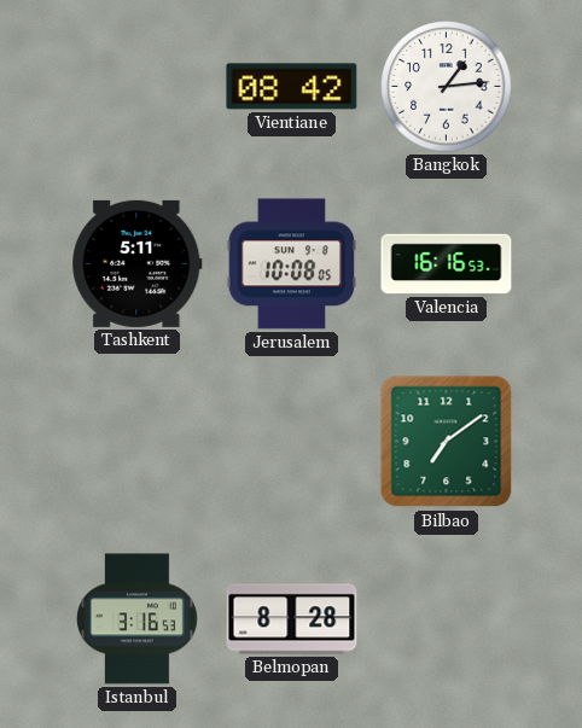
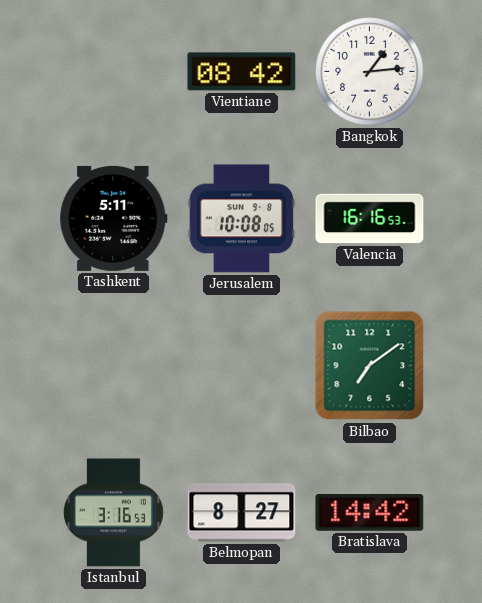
Belmopan: 8:28 -> 8:27
Bratislava: none -> 14:42
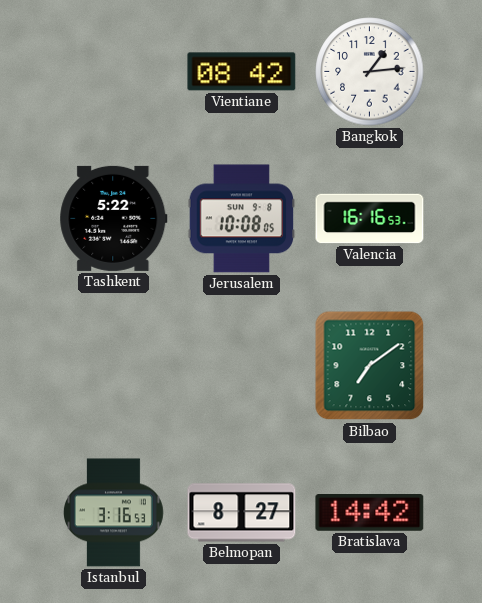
Tashkent: 5:11 -> 5:22
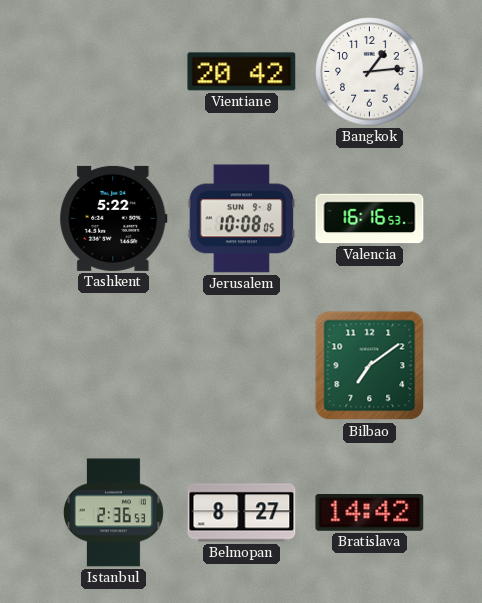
Vientiane: 08:42 -> 20:42
Istanbul: 3:16 -> 2:36
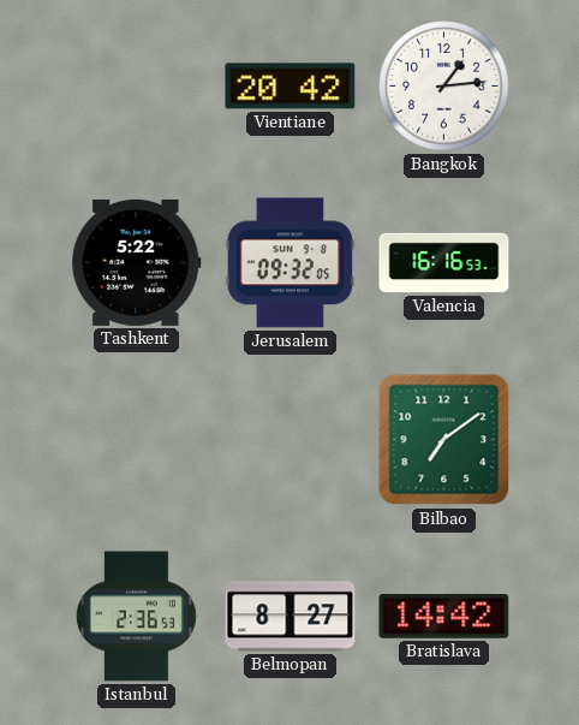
Jerusalem: 10:08 -> 09:32
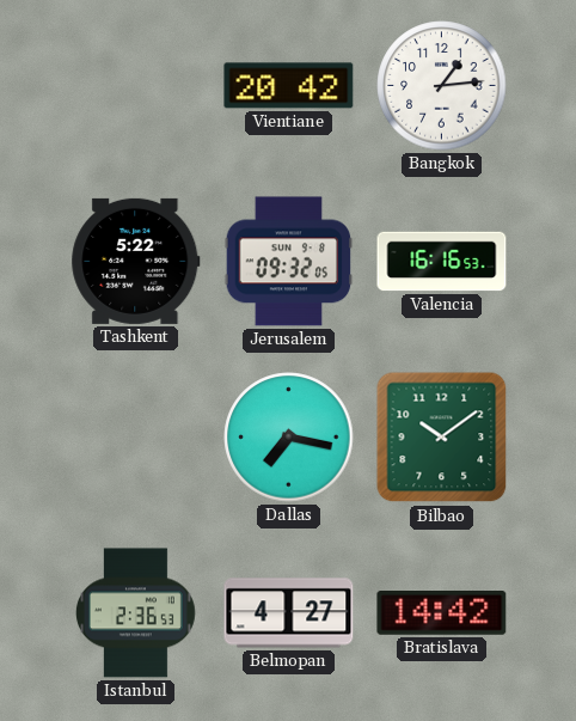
Dallas: none -> 7:17
Bilbao: 7:09 -> 10:09
Belmopan: 8:27 -> 4:27
